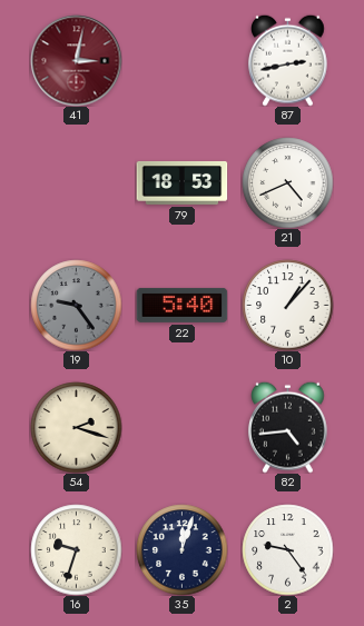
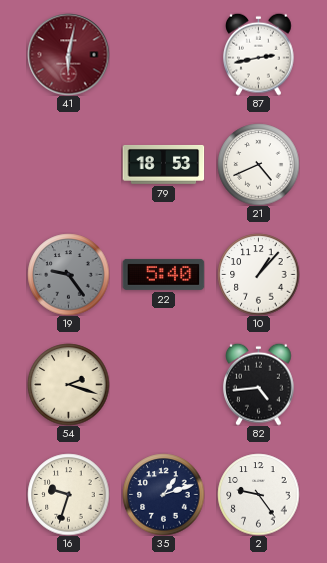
41: 3:02 -> 6:02
35: 12:03 -> 1:12
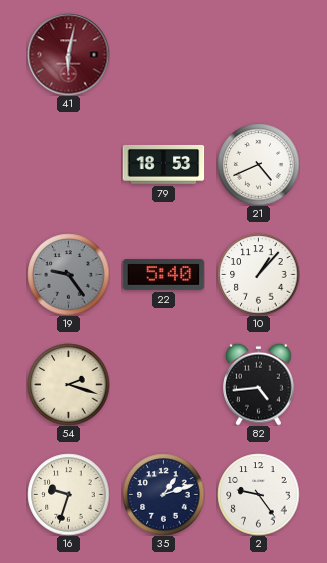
87: 2:43 -> none
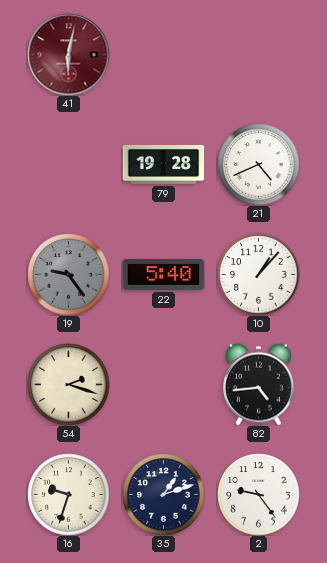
79: 18:53 -> 19:28
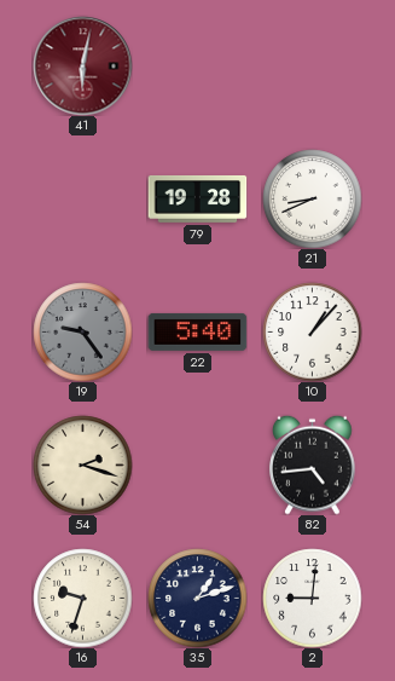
21: 4:41 -> 8:41
2: 9:24 -> 9:01
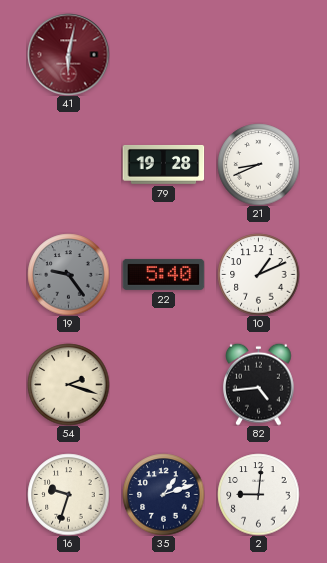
10: 1:07 -> 1:11
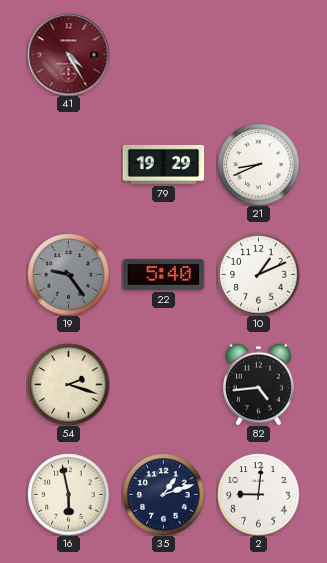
41: 6:02 -> 4:25
79: 19:28 -> 19:29
16: 9:33 -> 5:58
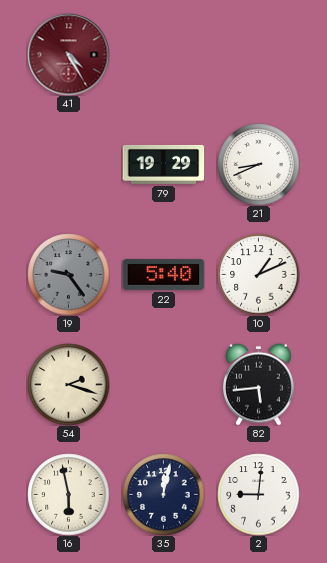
82: 4:44 -> 5:44
35: 1:12 -> 12:02
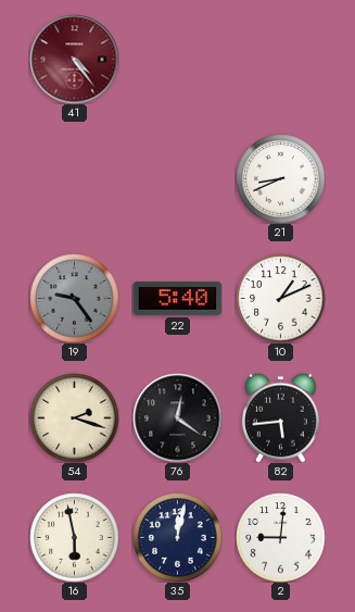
41: 4:25 -> 4:24
79: 19:29 -> none
76: none -> 12:21
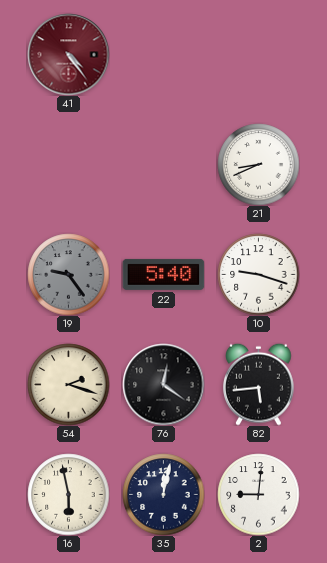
10: 1:11 -> 9:18
